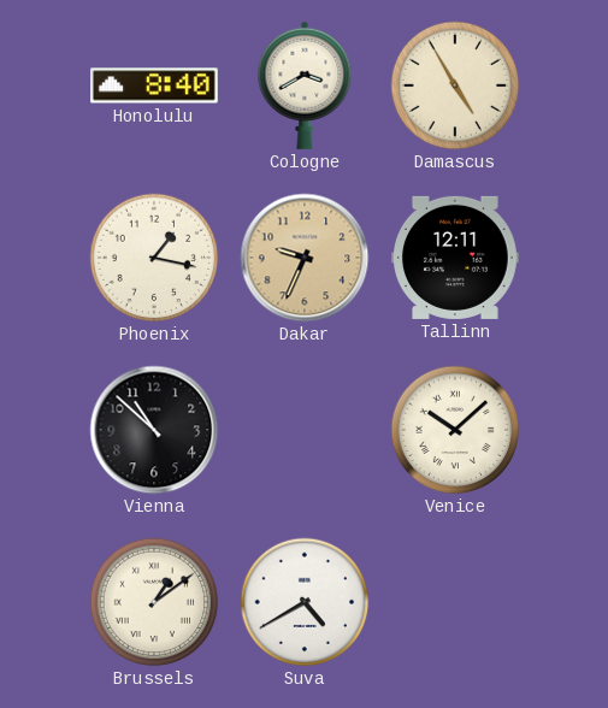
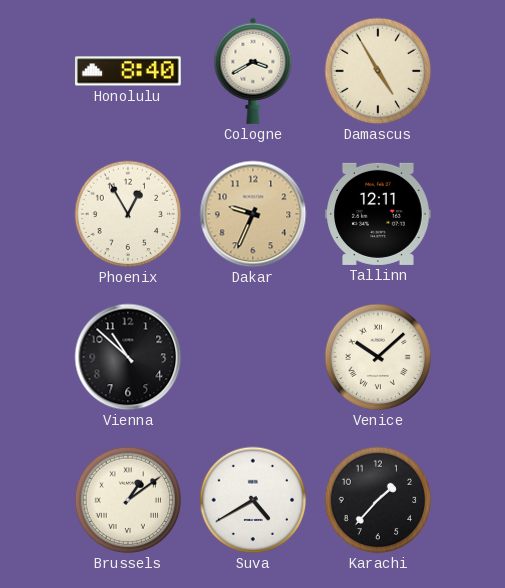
Phoenix: 1:17 -> 12:55
Karachi: none -> 1:37
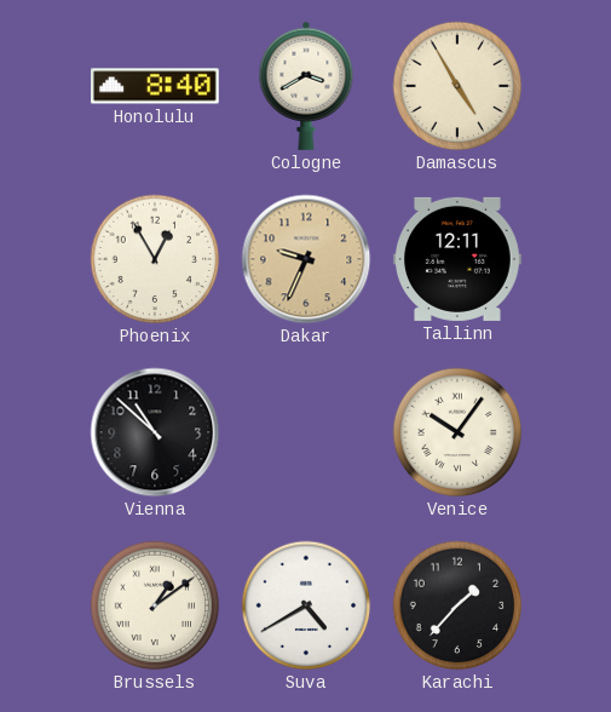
Venice: 10:08 -> 10:06
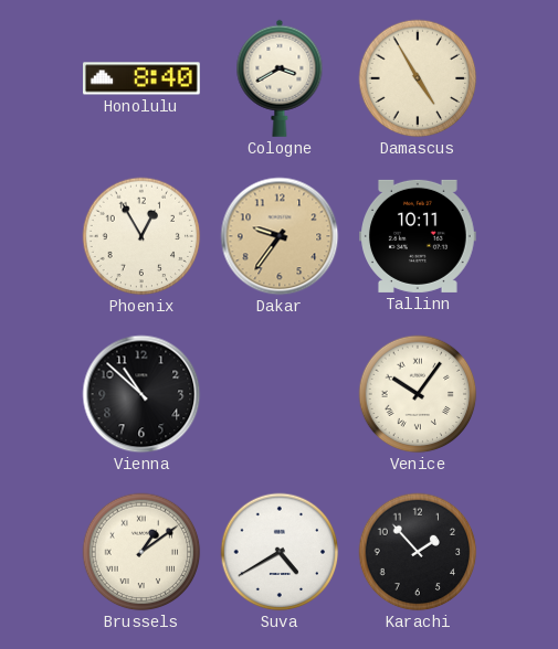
Dakar: 9:34 -> 9:36
Tallinn: 12:11 -> 10:11
Karachi: 1:37 -> 1:53
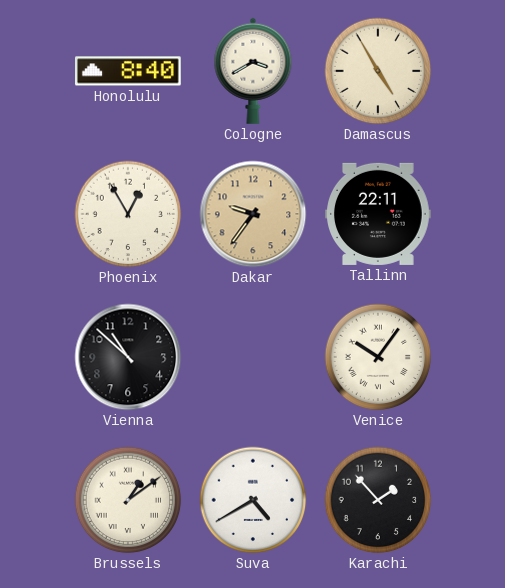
Tallinn: 10:11 -> 22:11
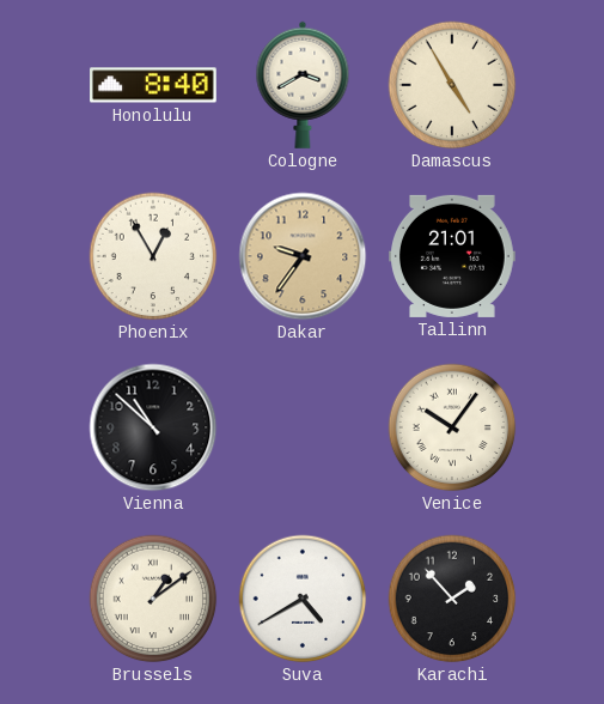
Tallinn: 22:11 -> 21:01
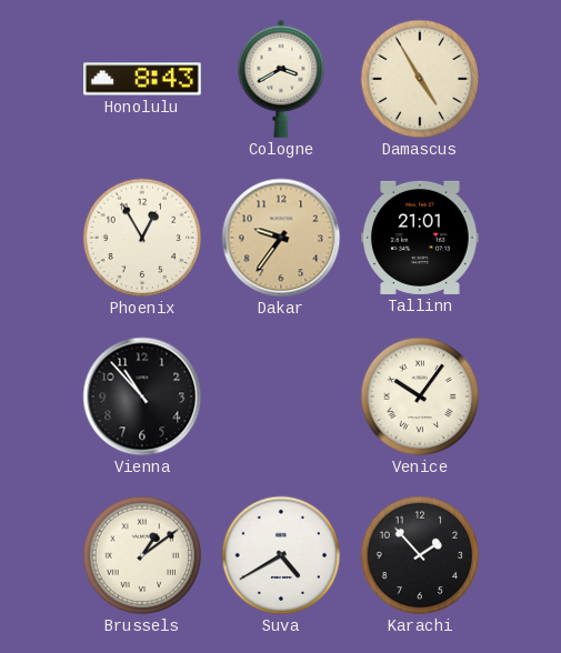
Honolulu: 8:40 -> 8:43
Vienna: 10:52 -> 10:53
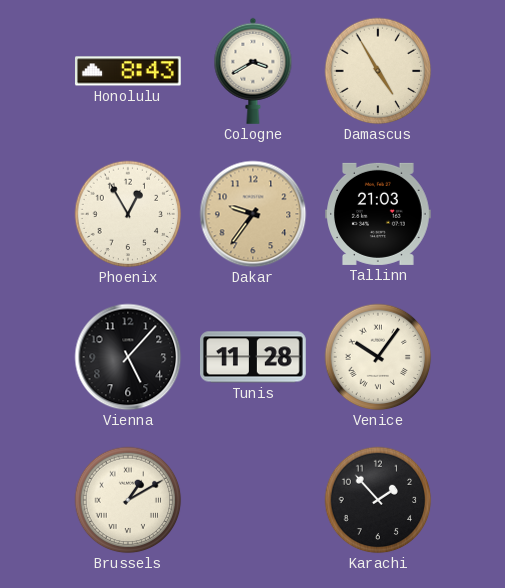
Tallinn: 21:01 -> 21:03
Vienna: 10:53 -> 5:07
Tunis: none -> 11:28
Brussels: 1:09 -> 1:10
Suva: 4:40 -> none
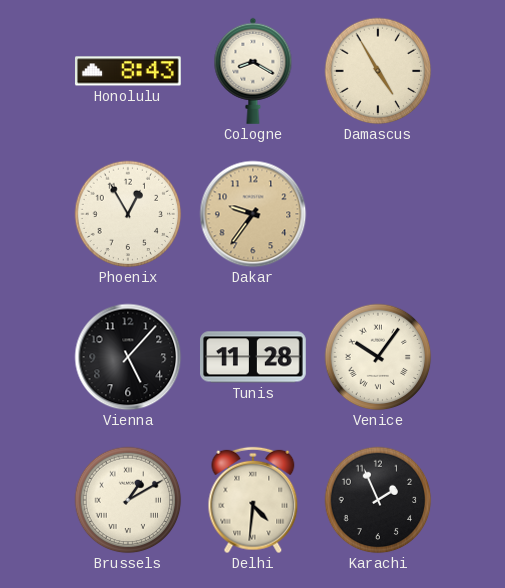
Cologne: 3:40 -> 8:20
Tallinn: 21:03 -> none
Delhi: none -> 4:31
Karachi: 1:53 -> 1:56
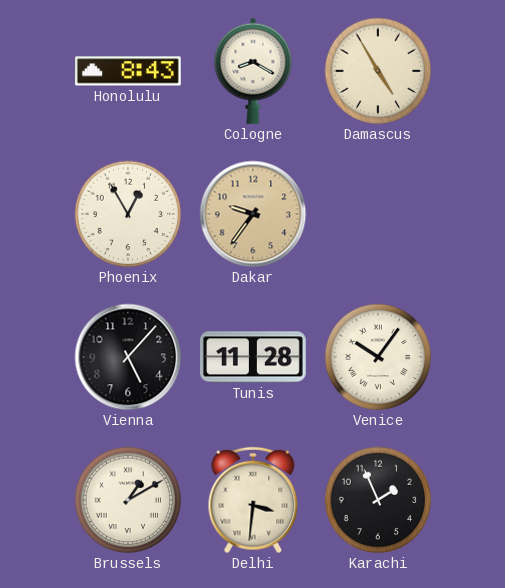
Delhi: 4:31 -> 3:31
